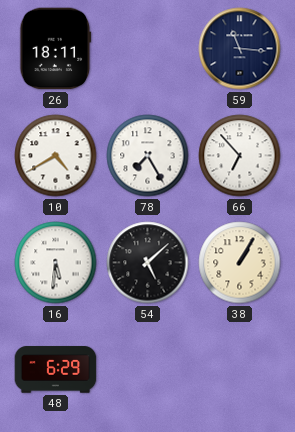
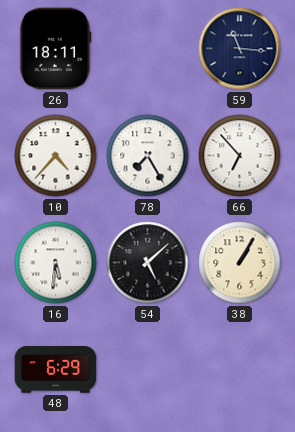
10: 4:40 -> 4:37
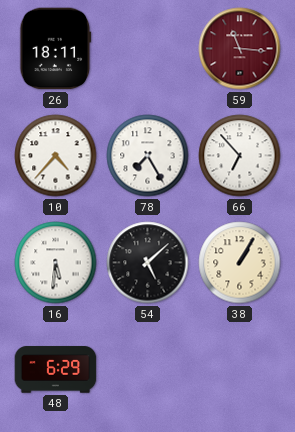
59 dial: navy -> burgundy
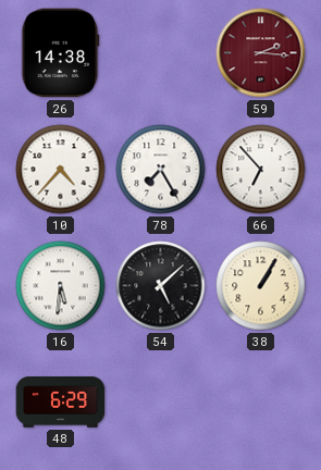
26: 18:11 -> 14:38
59: 11:16 -> 2:16
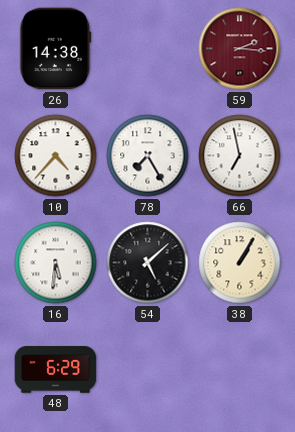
66: 6:53 -> 6:58
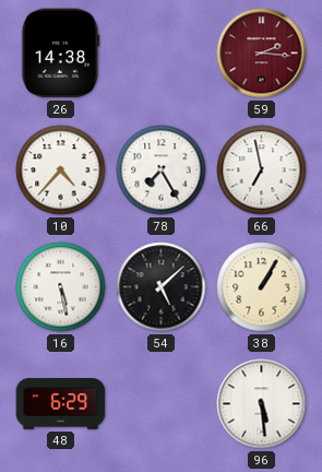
16: 5:31 -> 5:28
96: none -> 5:29
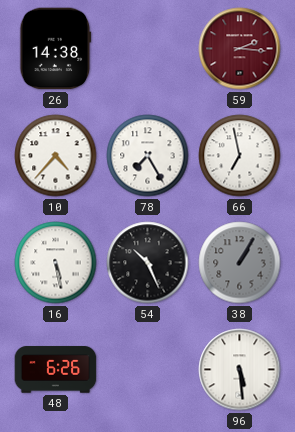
54: 5:08 -> 10:26
38 dial: cream -> grey
48: 6:29 -> 6:26
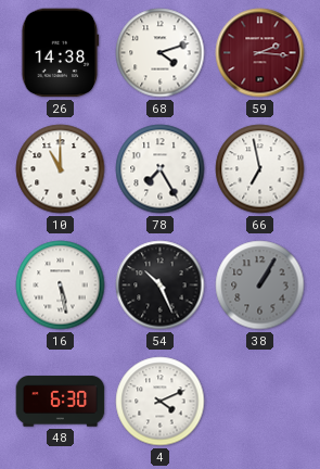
68: none -> 4:12
10: 4:37 -> 11:00
48: 6:26 -> 6:30
4: none -> 4:11
96: 5:29 -> none
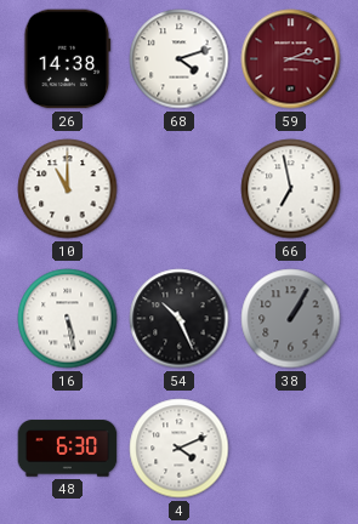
78: 7:25 -> none
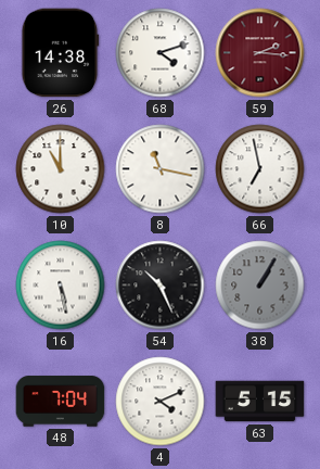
8: none -> 11:17
48: 6:30 -> 7:04
63: none -> 5:15
